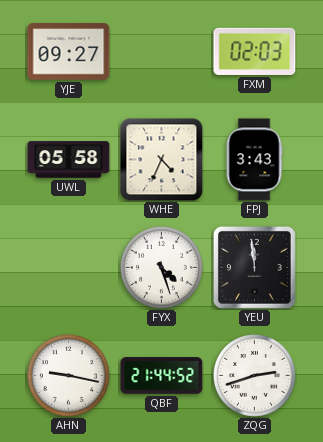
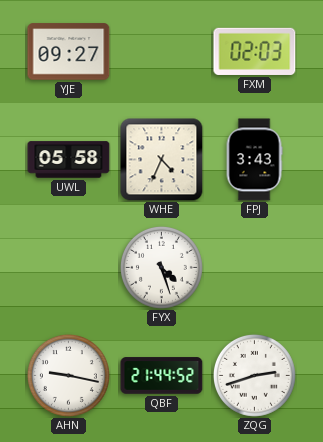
YEU: 11:59 -> none
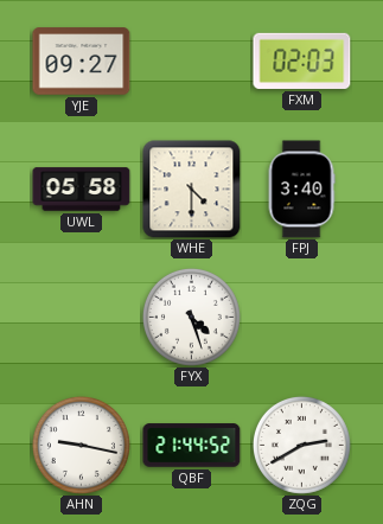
WHE: 4:34 -> 4:30
FPJ: 3:43 -> 3:40
ZQG: 2:42 -> 2:40
